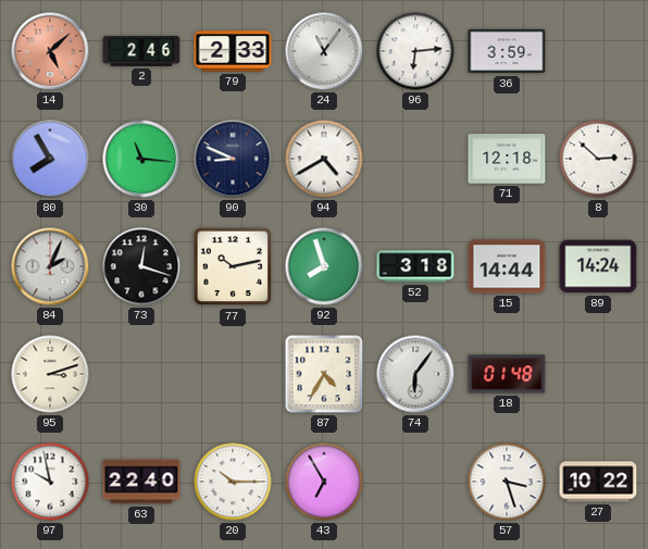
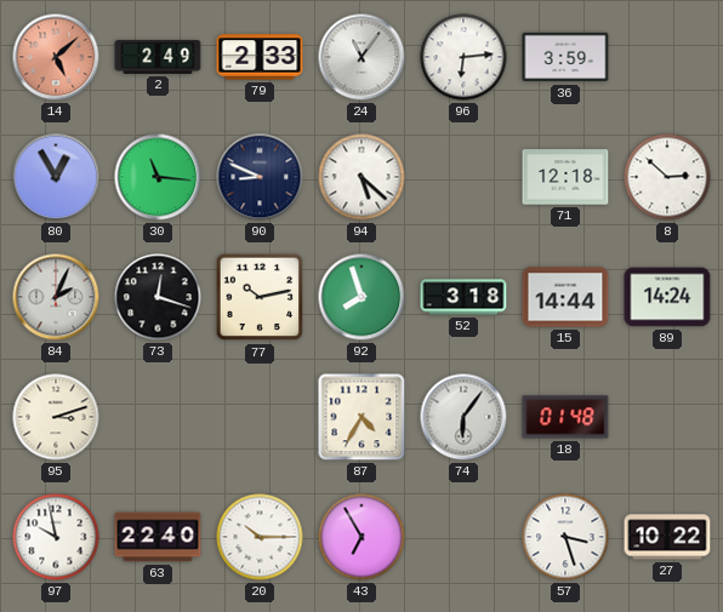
2: 2:46 -> 2:49
80: 7:55 -> 12:55
94: 4:40 -> 5:22
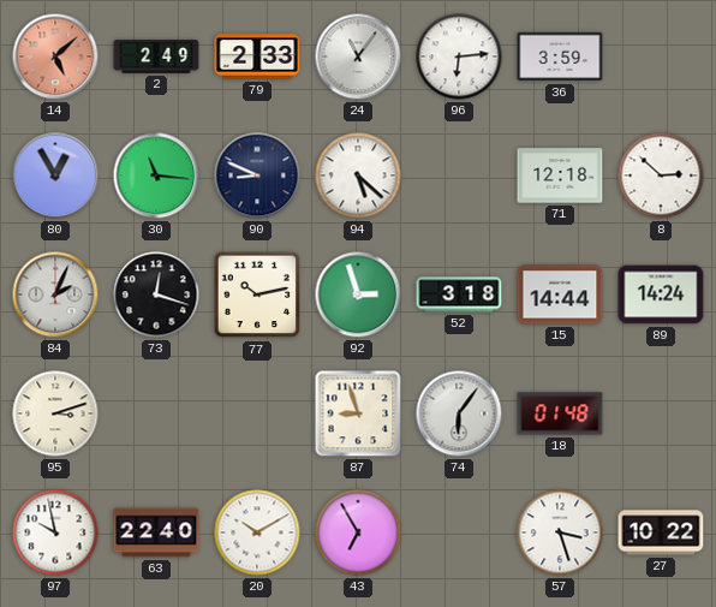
92: 7:57 -> 2:57
87: 4:35 -> 8:57
20: 10:15 -> 10:10
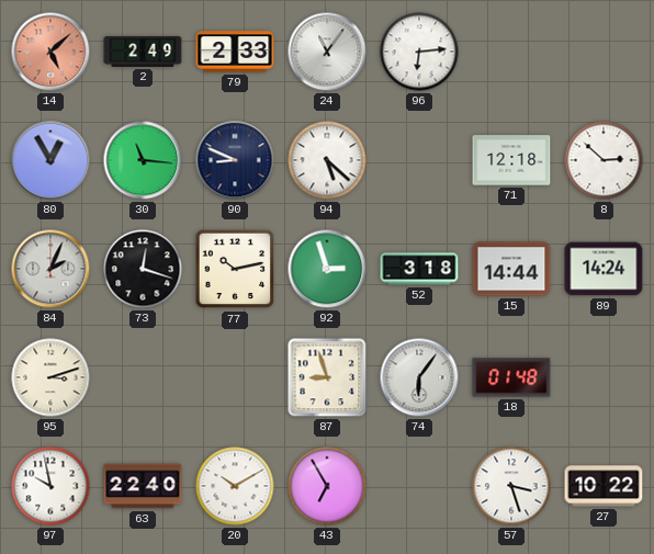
36: 3:59 -> none
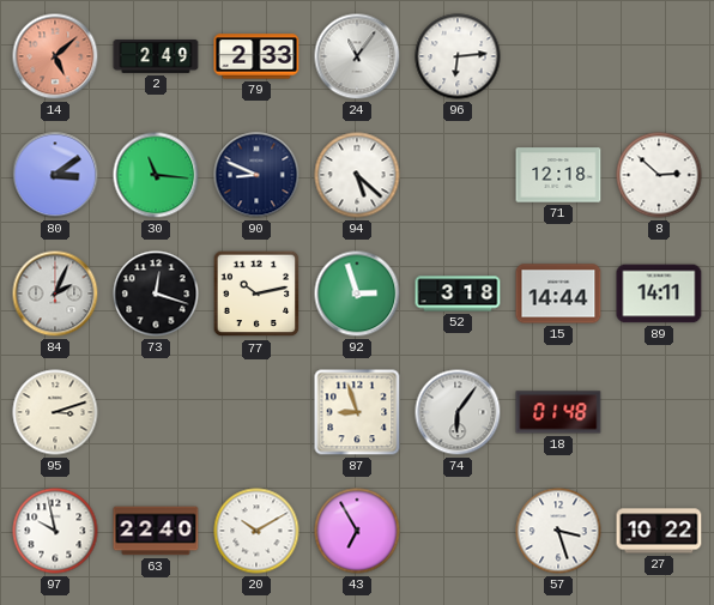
80: 12:55 -> 3:09
89: 14:24 -> 14:11
